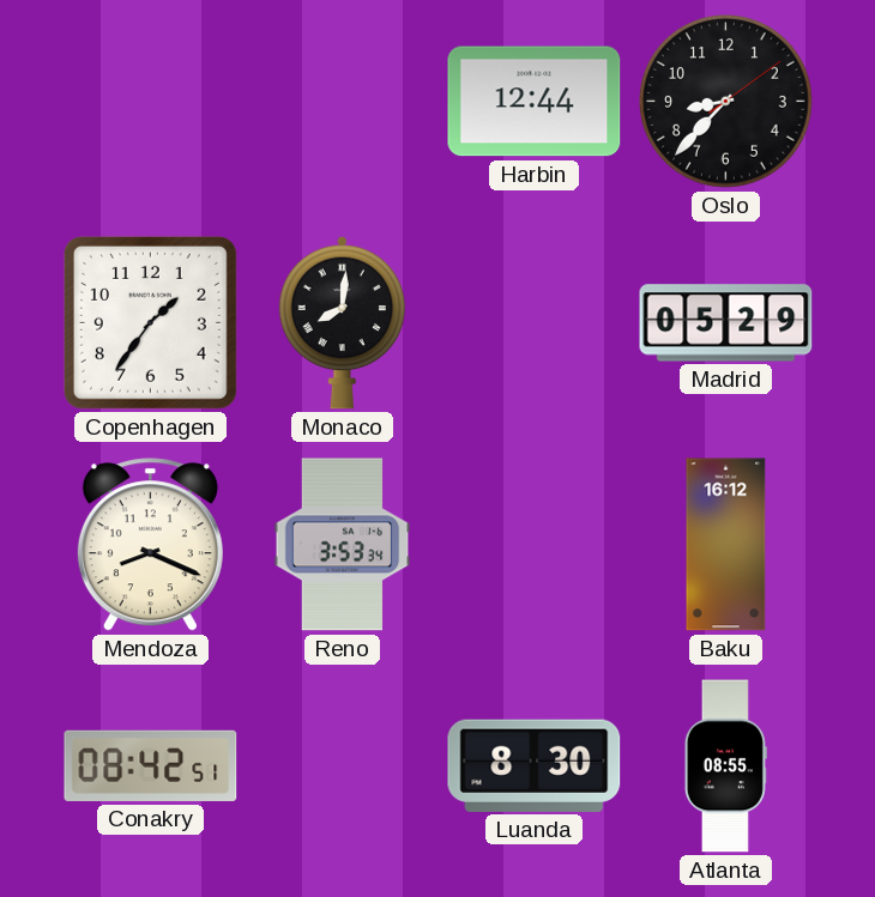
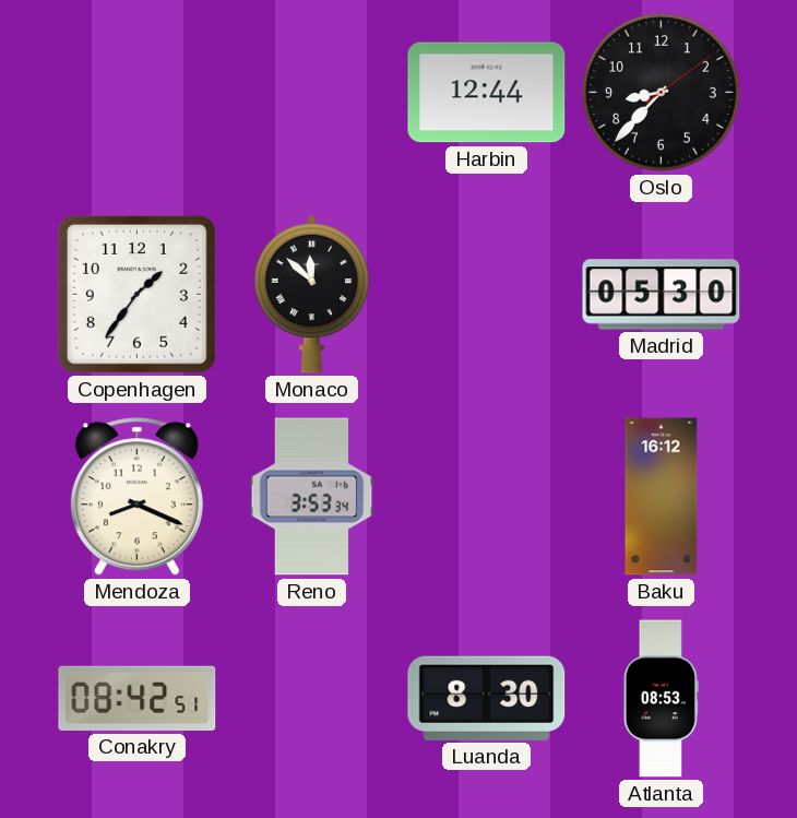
Monaco: 8:01 -> 11:52
Madrid: 05:29 -> 05:30
Atlanta: 08:55 -> 08:53
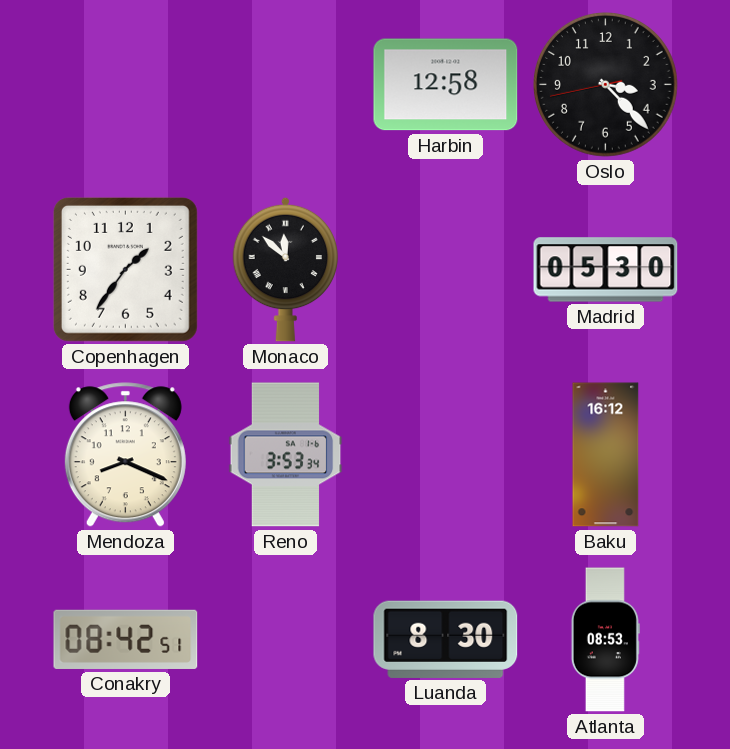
Harbin: 12:44 -> 12:58
Oslo: 8:37 -> 3:22
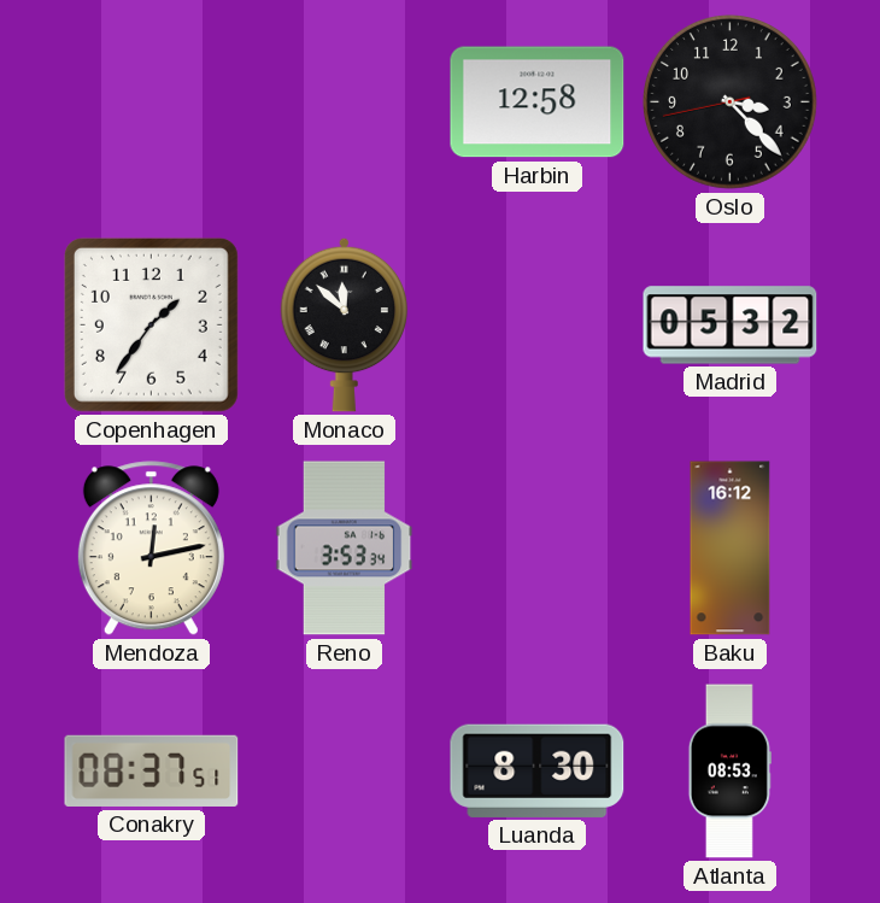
Madrid: 05:30 -> 05:32
Mendoza: 8:19 -> 12:13
Conakry: 08:42 -> 08:37
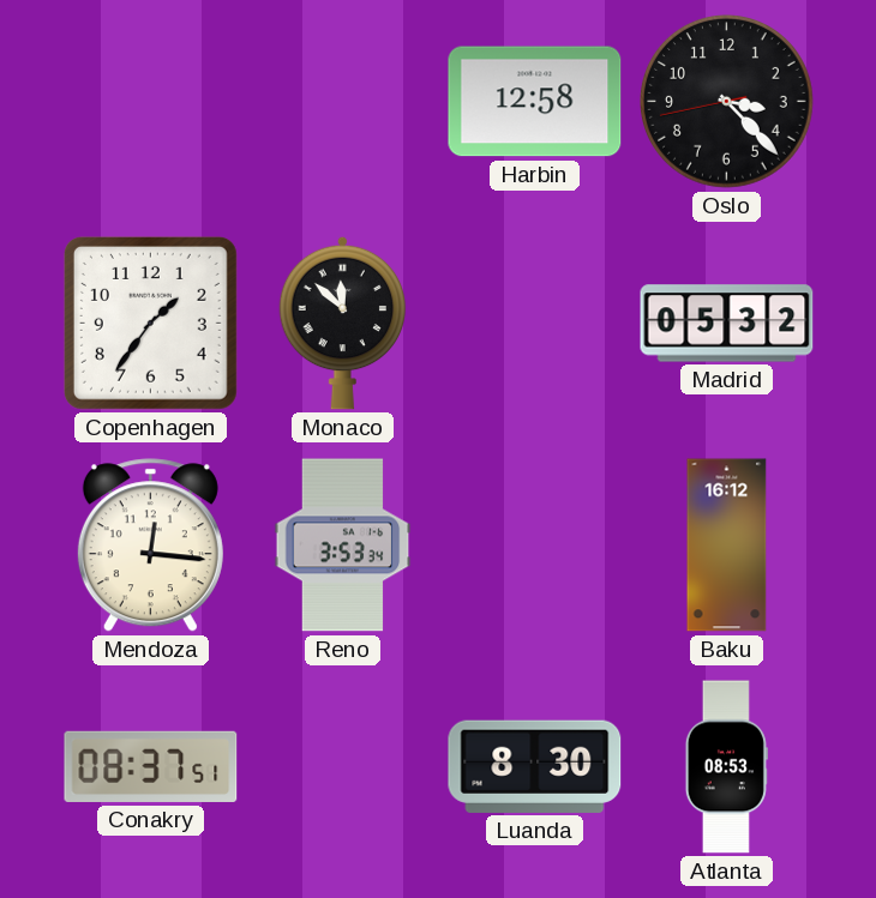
Mendoza: 12:13 -> 12:16
